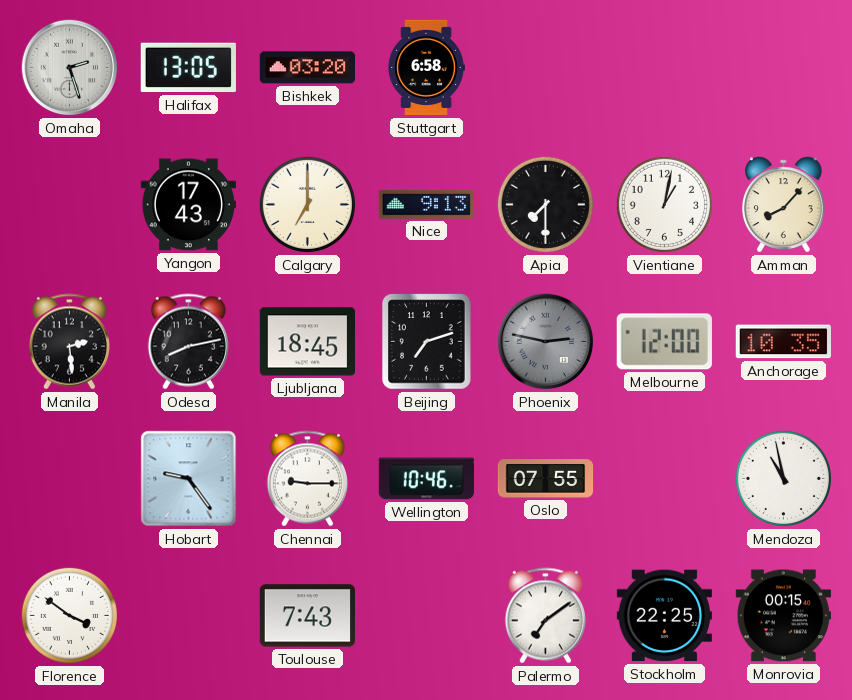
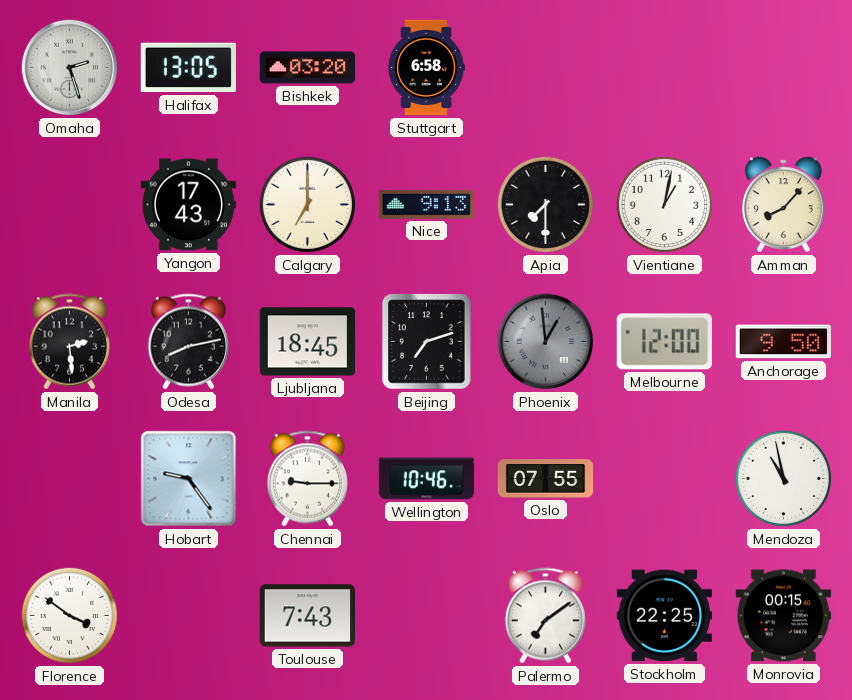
Phoenix: 2:47 -> 12:59
Anchorage: 10:35 -> 9:50
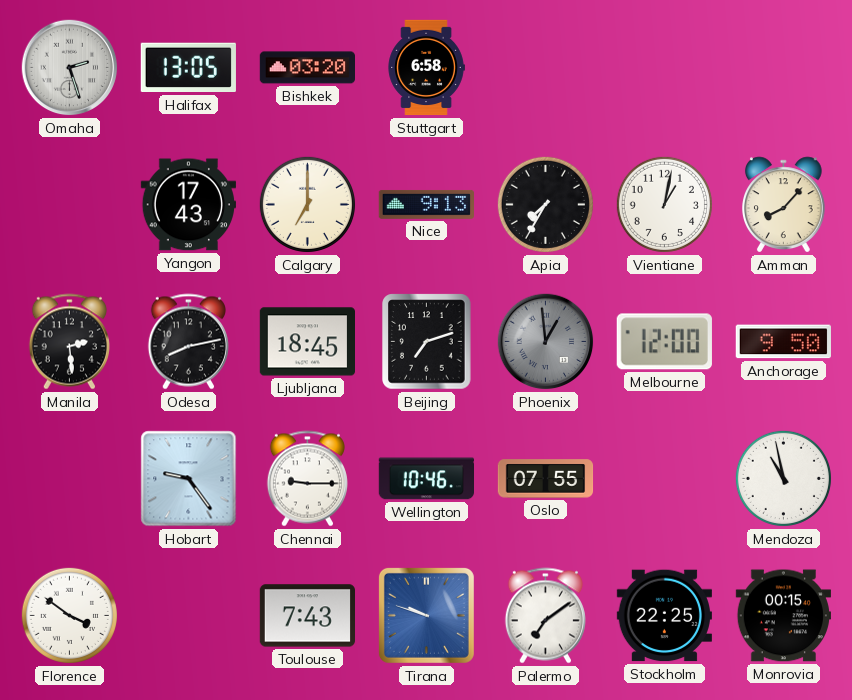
Apia: 7:30 -> 7:35
Tirana: none -> 9:48
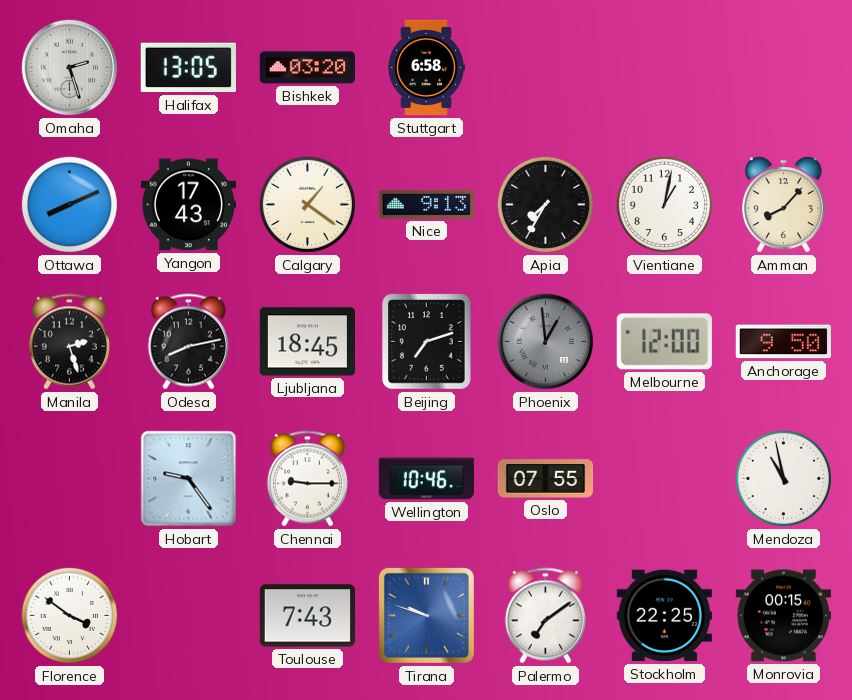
Ottawa: none -> 8:11
Calgary: 7:00 -> 1:21
Manila: 2:29 -> 2:27
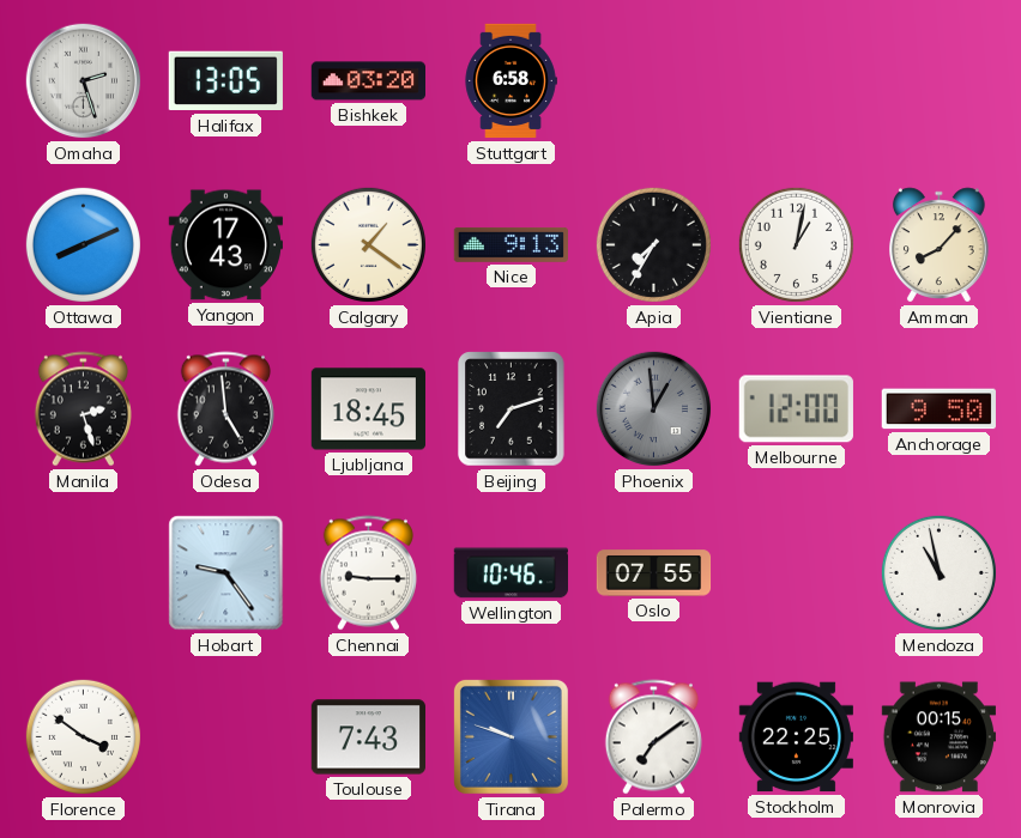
Odesa: 8:13 -> 4:59
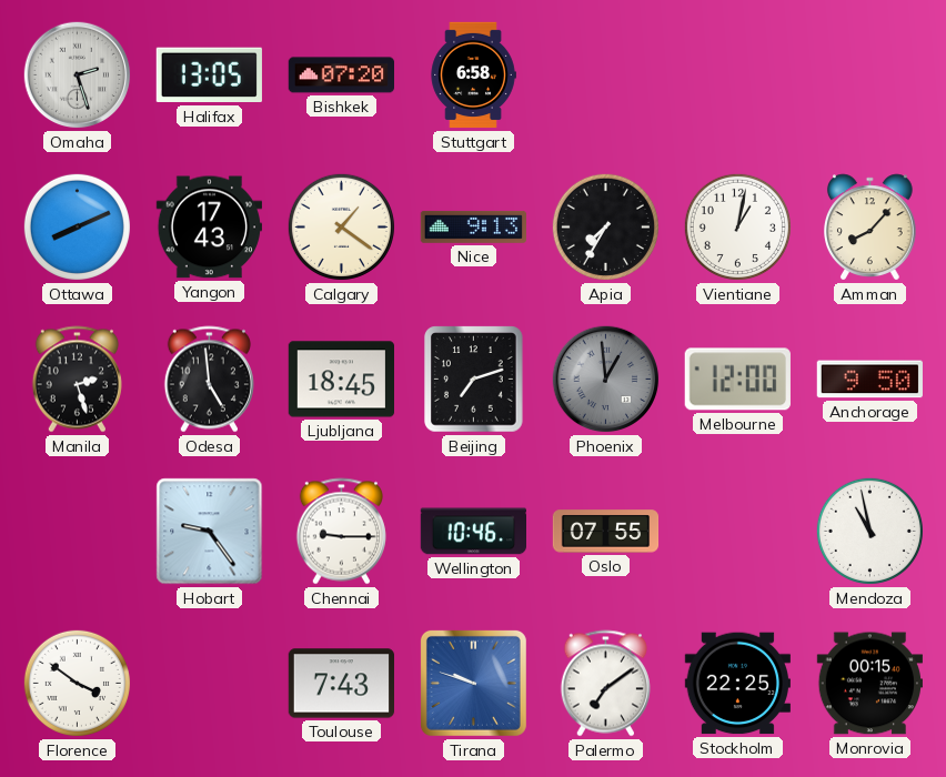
Bishkek: 03:20 -> 07:20
